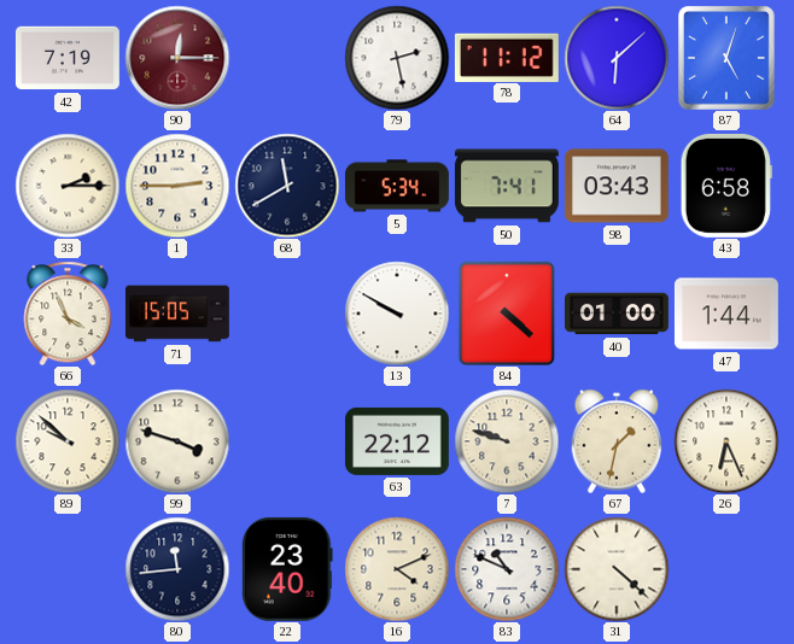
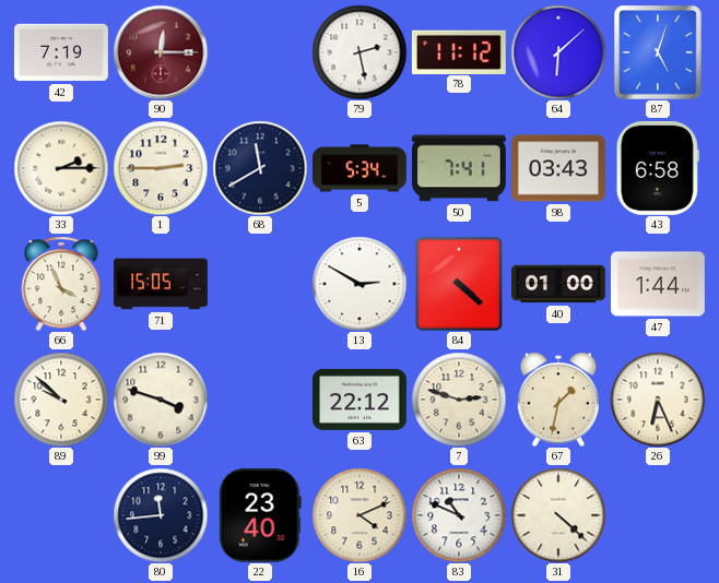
13: 9:50 -> 2:50
7: 9:48 -> 2:48
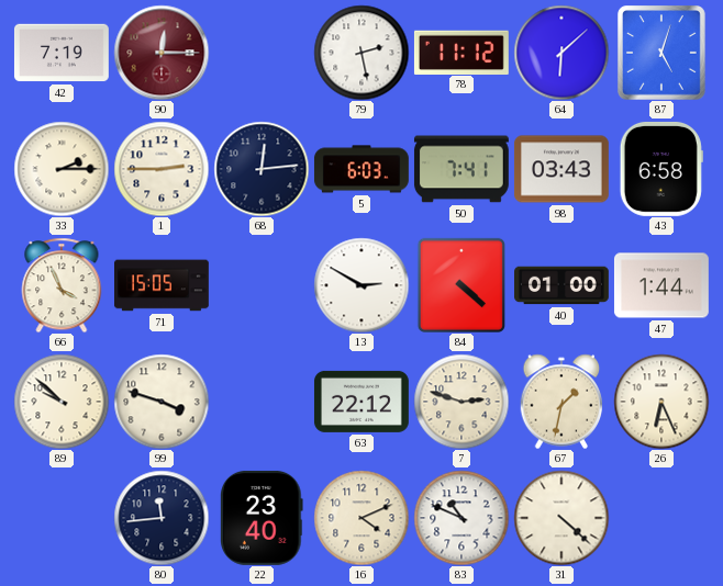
68: 11:40 -> 12:14
5: 5:34 -> 6:03
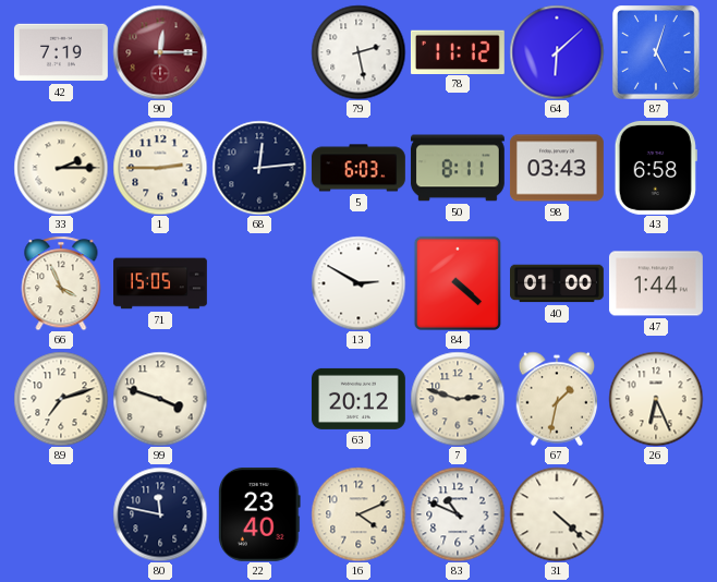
50: 7:41 -> 8:11
89: 9:52 -> 7:12
63: 22:12 -> 20:12
80: 11:44 -> 11:47
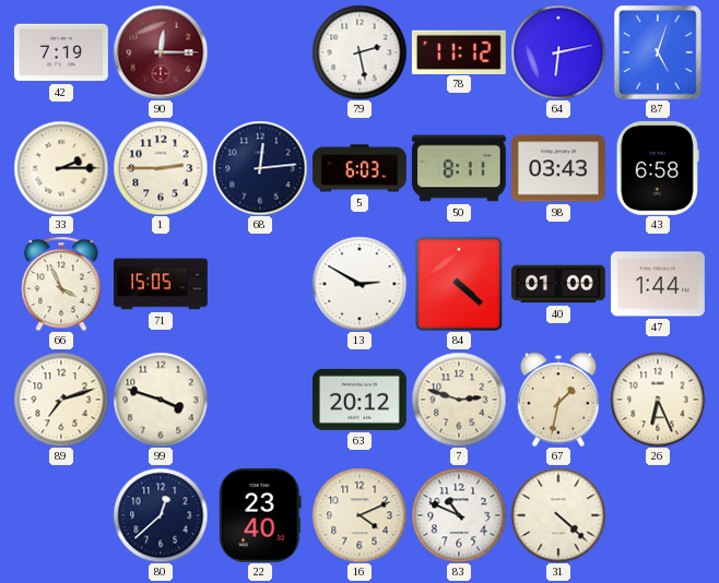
64: 6:08 -> 6:13
80: 11:47 -> 12:38
